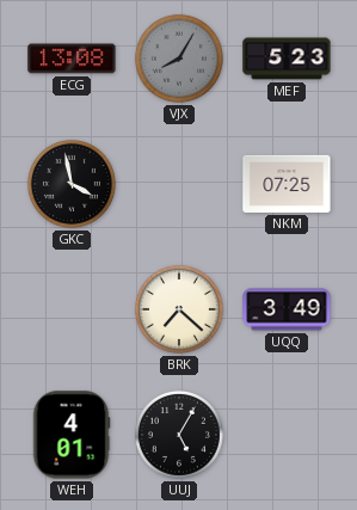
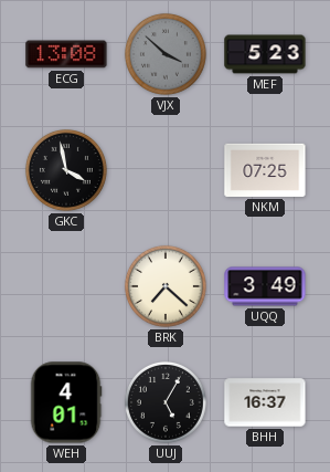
VJX: 8:05 -> 3:52
BHH: none -> 16:37
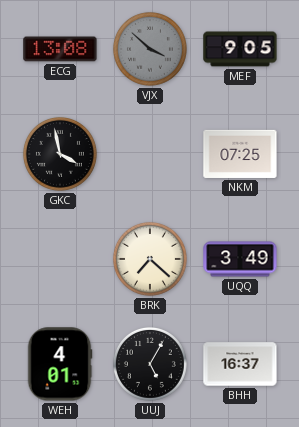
MEF: 5:23 -> 9:05
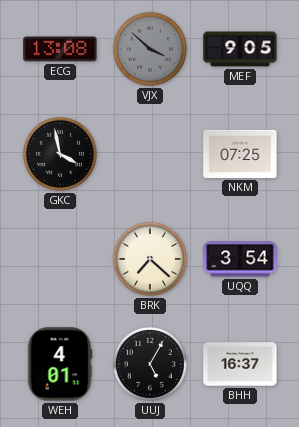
UQQ: 3:49 -> 3:54
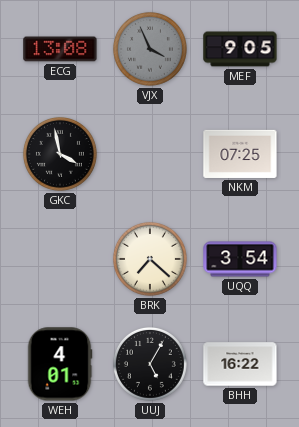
VJX: 3:52 -> 3:56
BHH: 16:37 -> 16:22
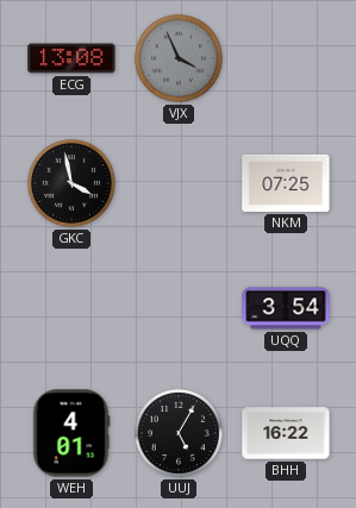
MEF: 9:05 -> none
BRK: 7:22 -> none
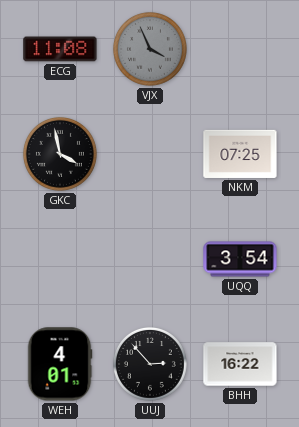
ECG: 13:08 -> 11:08
UUJ: 5:05 -> 2:53
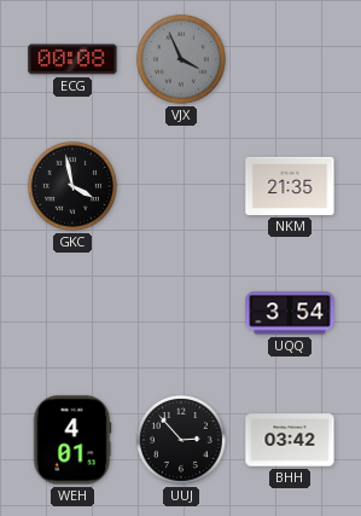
ECG: 11:08 -> 00:08
NKM: 07:25 -> 21:35
BHH: 16:22 -> 03:42
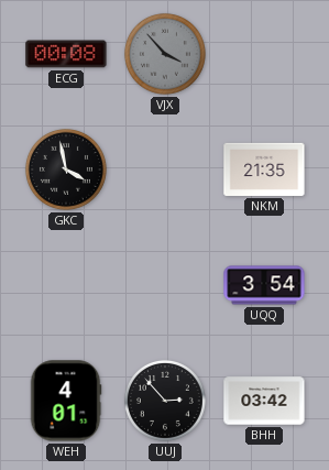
VJX: 3:56 -> 3:53
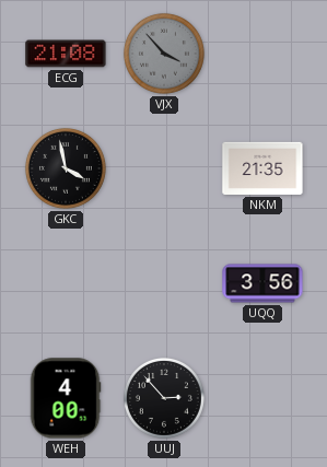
ECG: 00:08 -> 21:08
UQQ: 3:54 -> 3:56
WEH: 4:01 -> 4:00
BHH: 03:42 -> none
